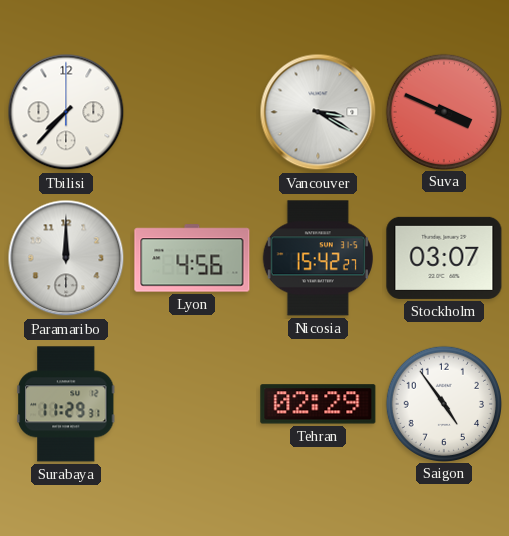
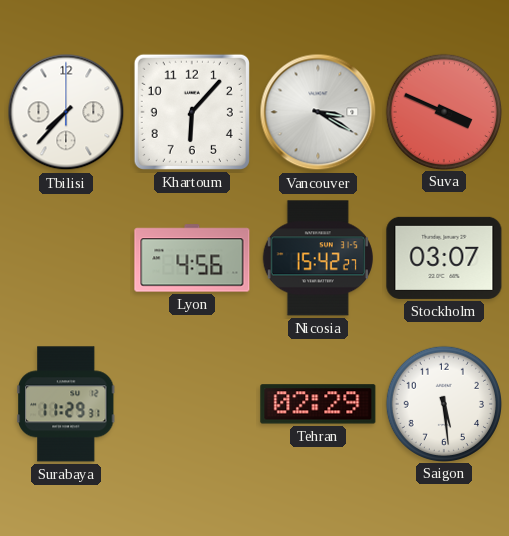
Khartoum: none -> 6:07
Paramaribo: 12:00 -> none
Saigon: 4:54 -> 5:29
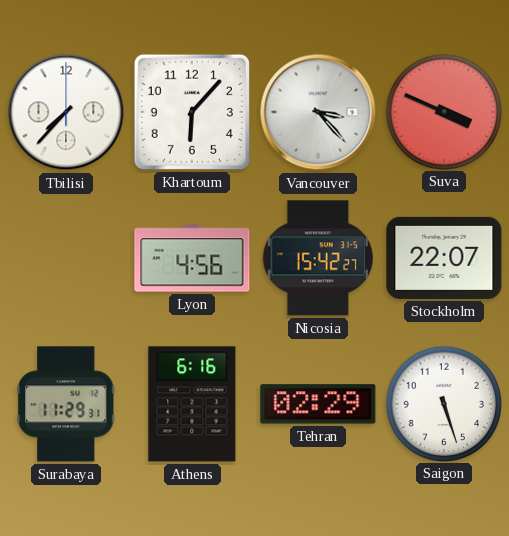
Vancouver: 3:20 -> 3:23
Stockholm: 03:07 -> 22:07
Athens: none -> 6:16
Saigon: 5:29 -> 5:27
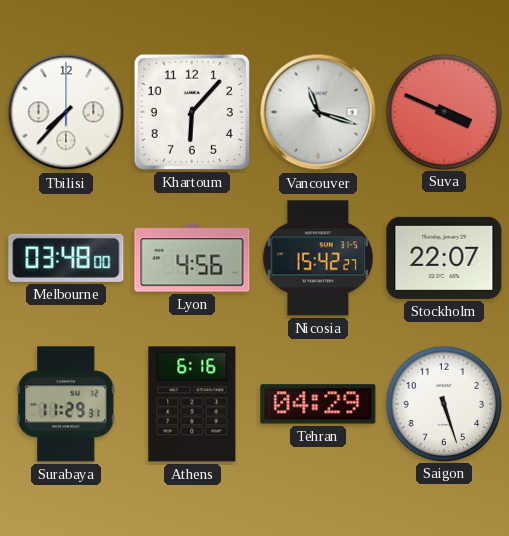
Vancouver: 3:23 -> 11:18
Melbourne: none -> 03:48
Tehran: 02:29 -> 04:29
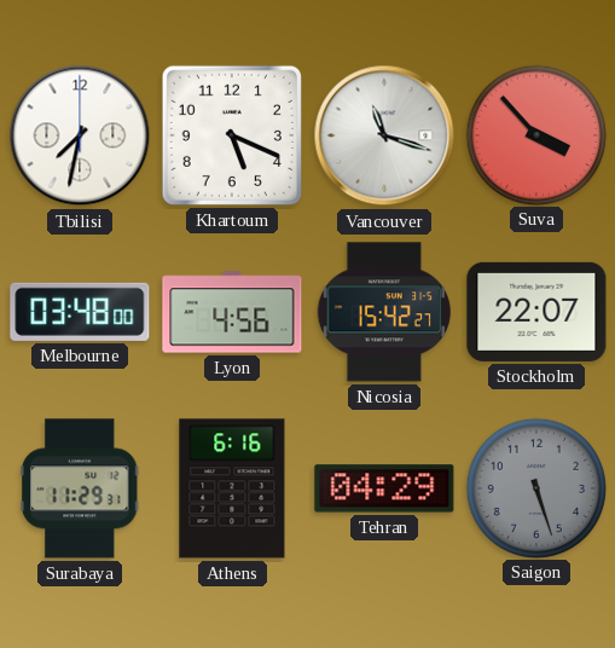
Tbilisi: 7:37 -> 7:32
Khartoum: 6:07 -> 5:19
Suva: 3:49 -> 3:53
Saigon dial: white -> grey
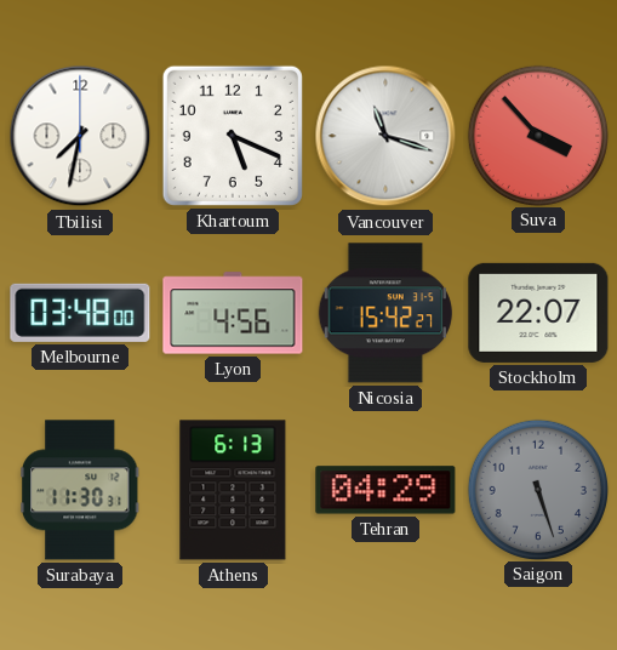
Surabaya: 11:29 -> 11:30
Athens: 6:16 -> 6:13
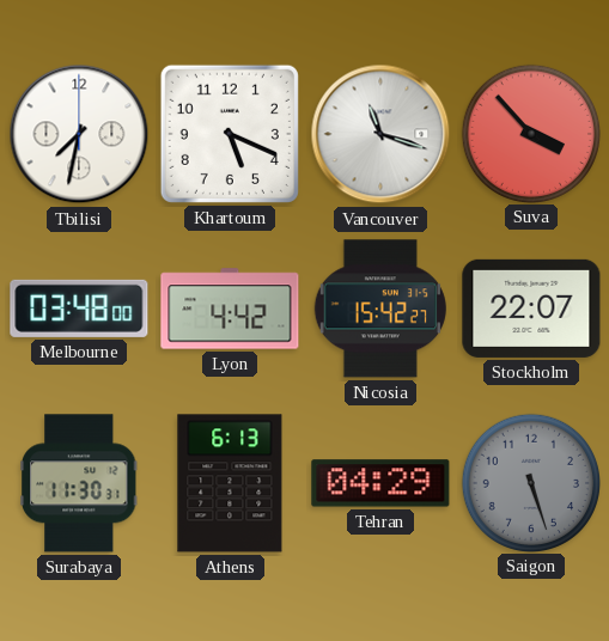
Lyon: 4:56 -> 4:42
